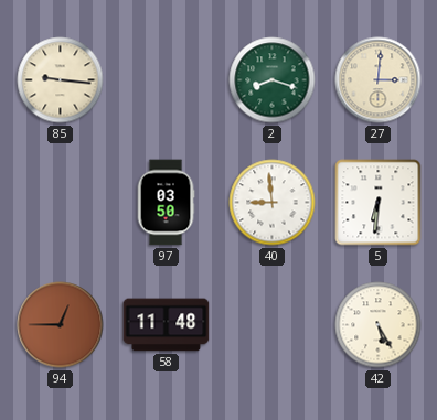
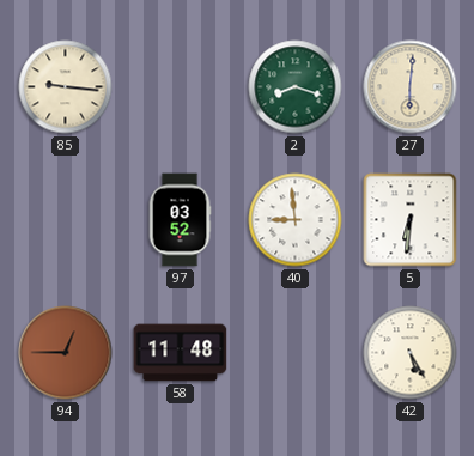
27: 3:01 -> 6:01
97: 03:50 -> 03:52
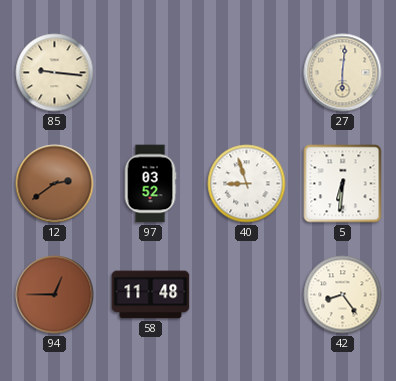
2: 8:18 -> none
12: none -> 2:39
40: 8:59 -> 8:57
42: 5:25 -> 8:24
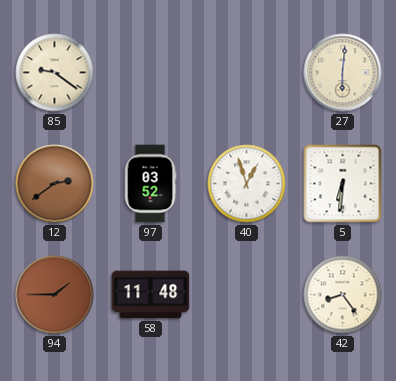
85: 9:16 -> 9:21
40: 8:57 -> 12:57
94: 12:45 -> 1:45
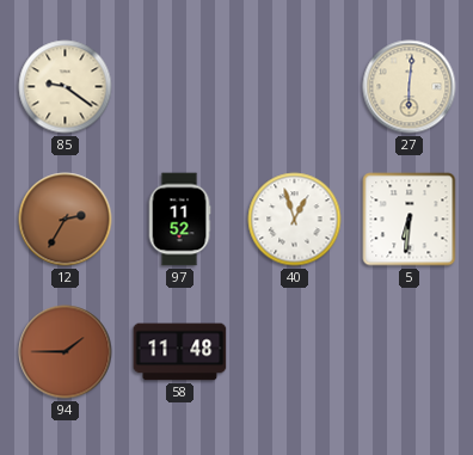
12: 2:39 -> 2:35
97: 03:52 -> 11:52
42: 8:24 -> none
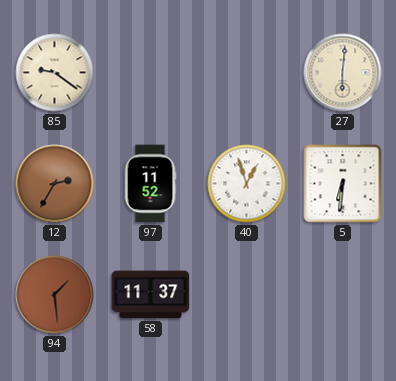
94: 1:45 -> 1:29
58: 11:48 -> 11:37
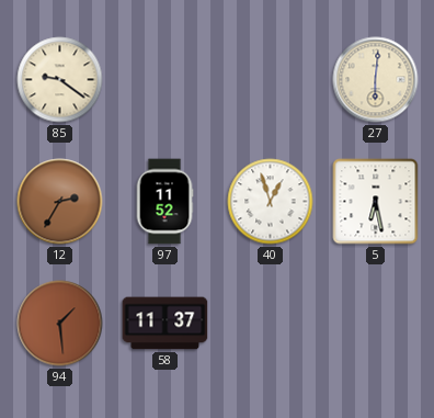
5: 6:31 -> 6:28
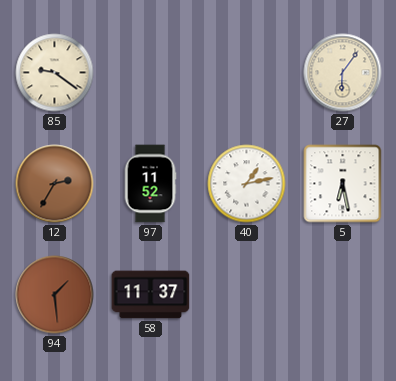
27: 6:01 -> 6:06
40: 12:57 -> 1:13
